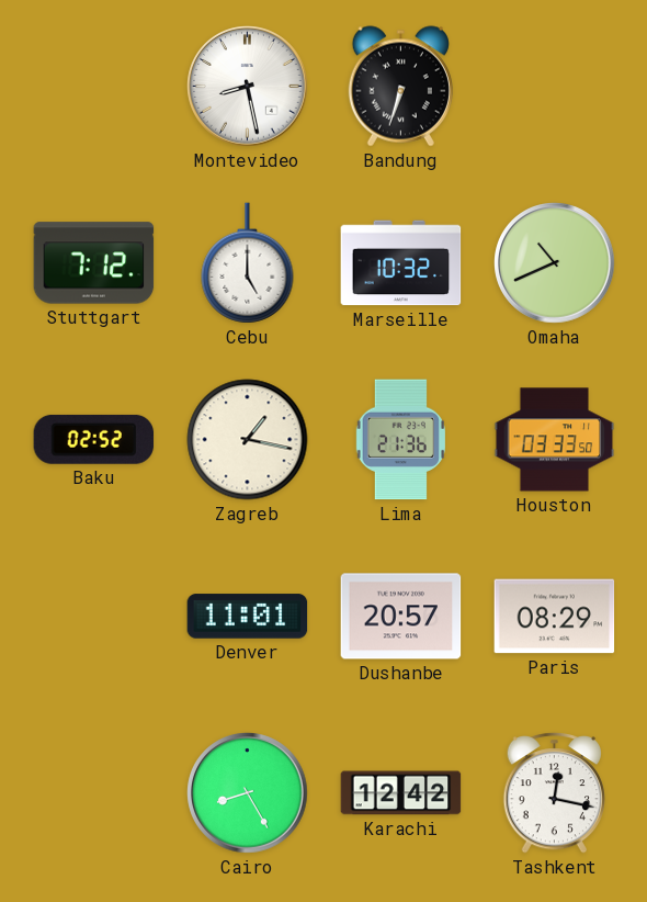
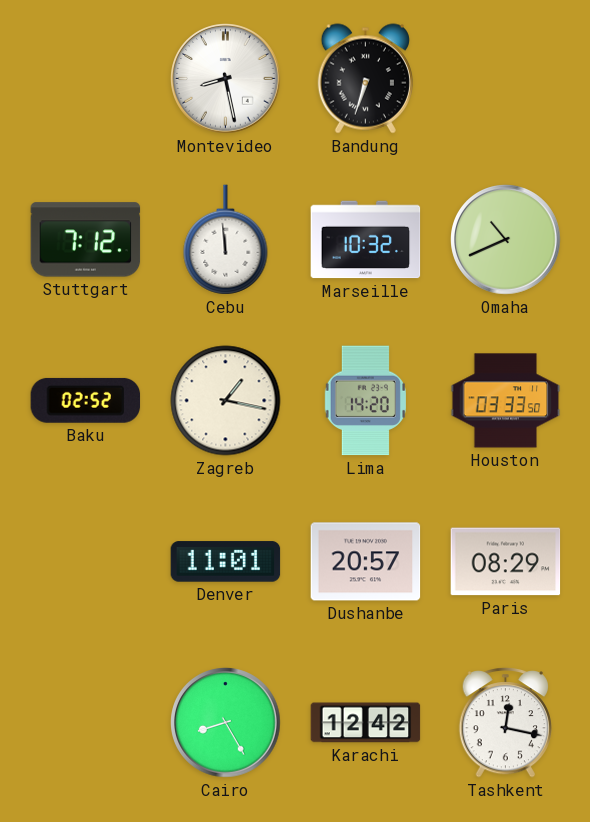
Cebu: 5:00 -> 11:59
Lima: 21:36 -> 14:20
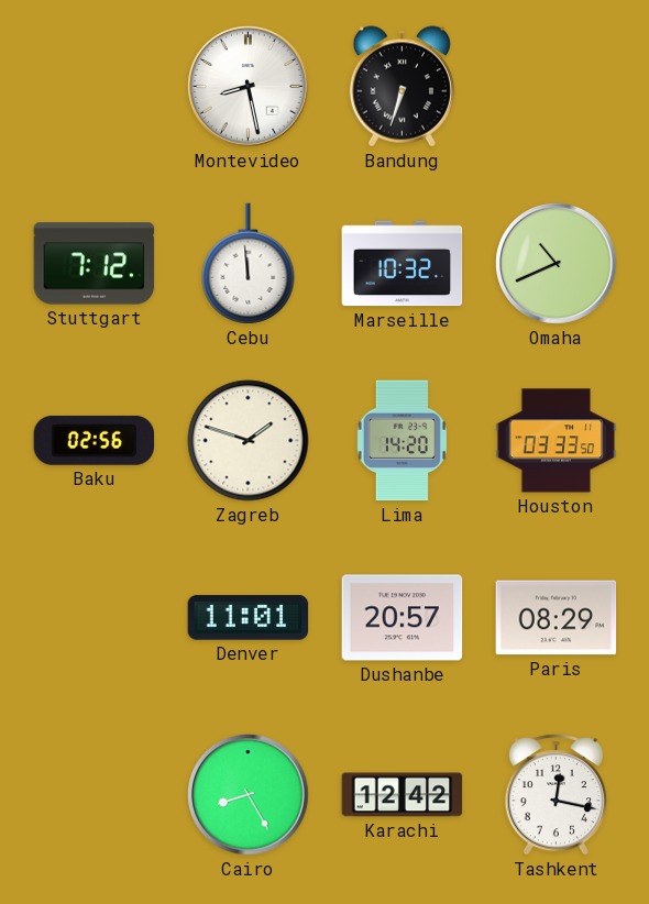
Baku: 02:52 -> 02:56
Zagreb: 1:17 -> 1:48
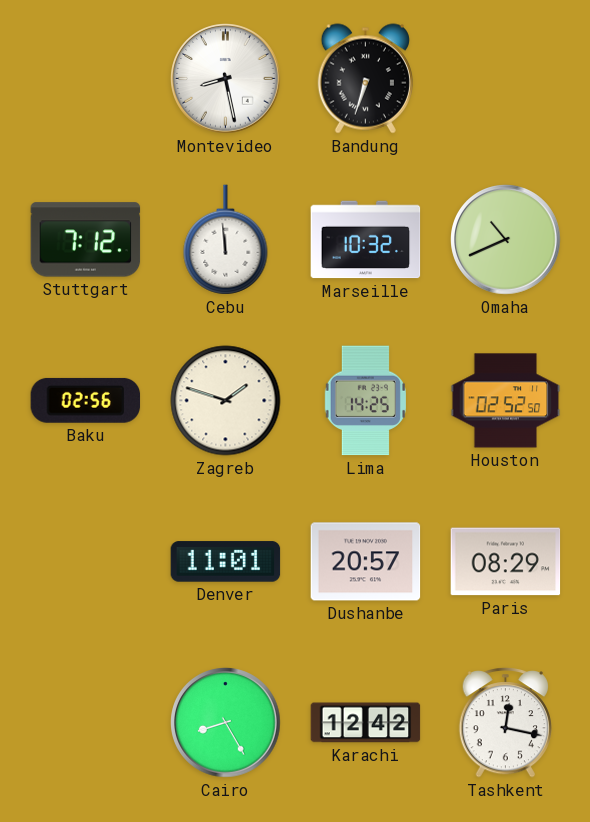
Lima: 14:20 -> 14:25
Houston: 03:33 -> 02:52
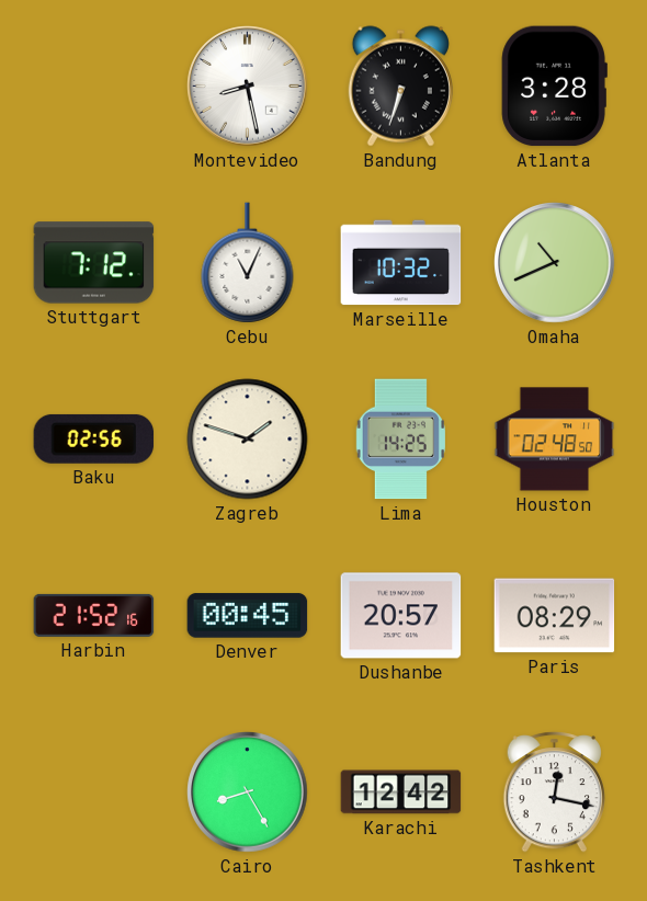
Atlanta: none -> 3:28
Cebu: 11:59 -> 11:04
Houston: 02:52 -> 02:48
Harbin: none -> 21:52
Denver: 11:01 -> 00:45
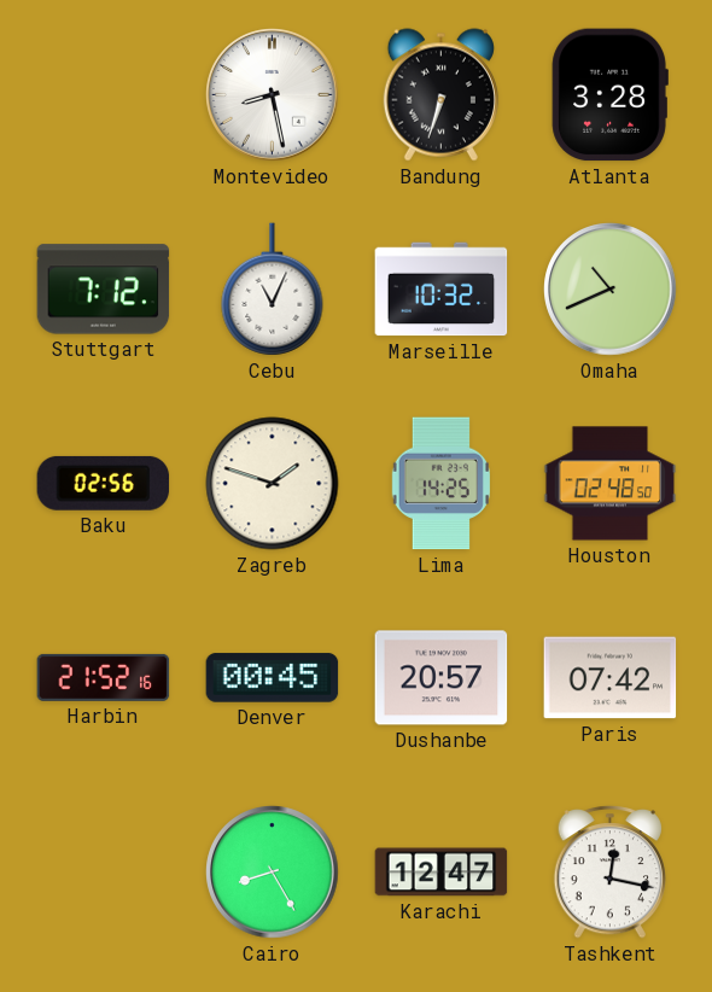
Paris: 08:29 -> 07:42
Karachi: 12:42 -> 12:47
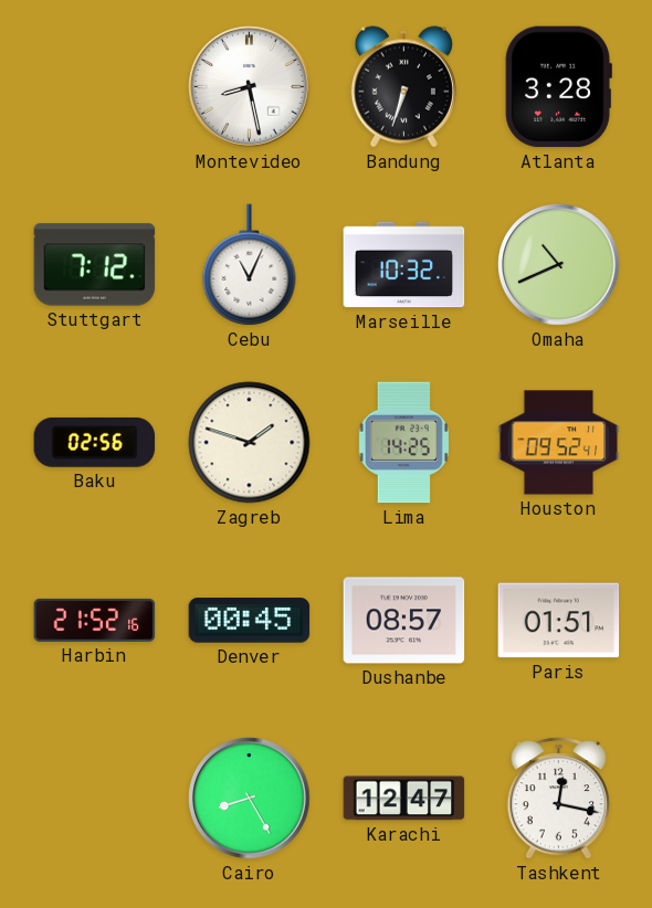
Houston: 02:48 -> 09:52
Dushanbe: 20:57 -> 08:57
Paris: 07:42 -> 01:51
